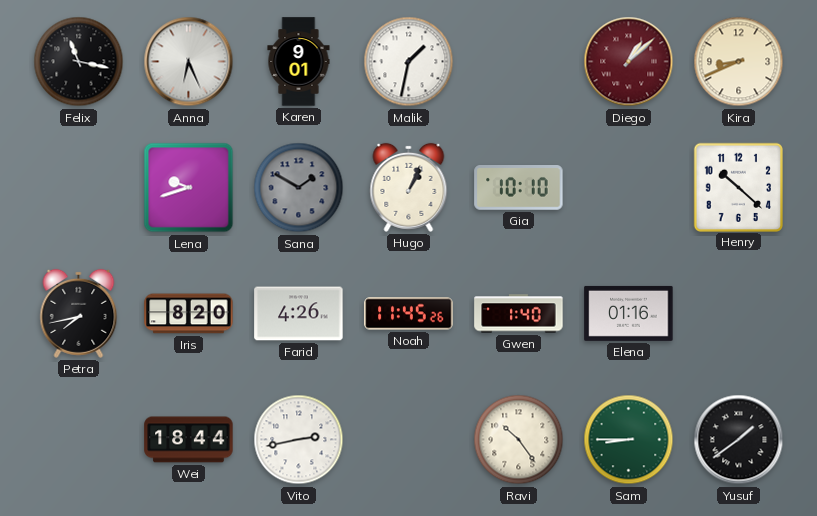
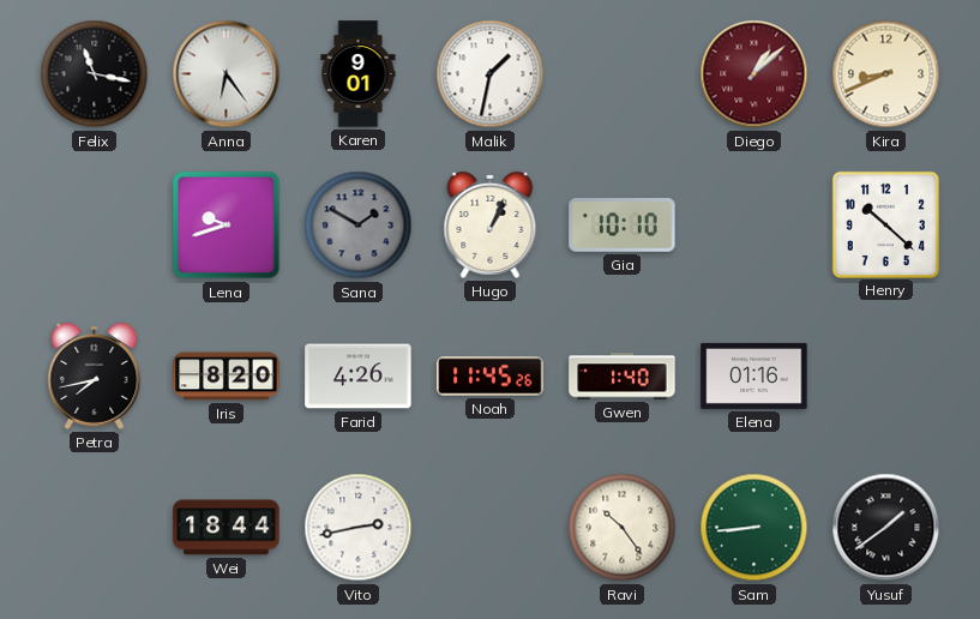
Anna: 6:26 -> 6:24
Sam: 8:45 -> 8:44
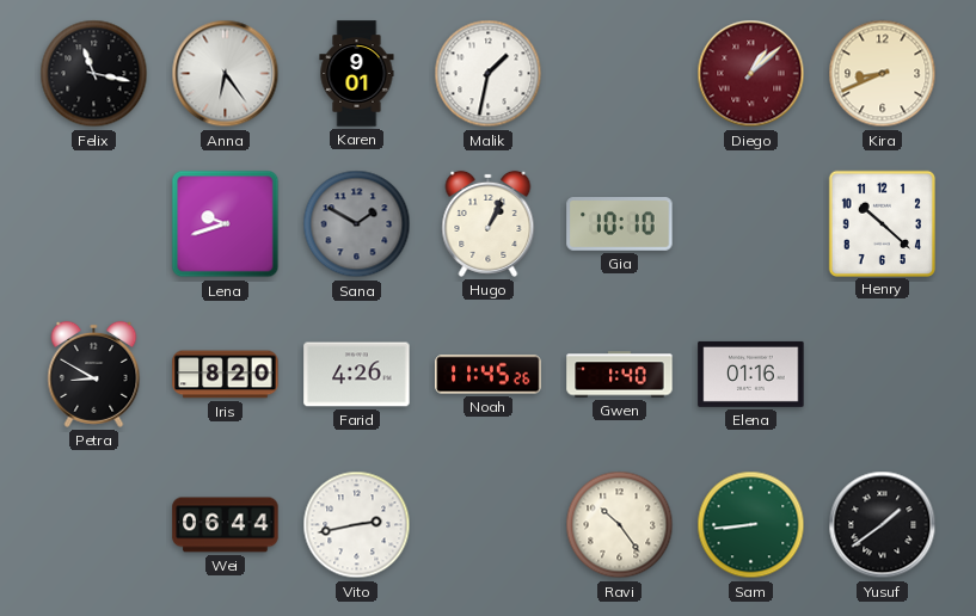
Petra: 7:43 -> 8:50
Wei: 18:44 -> 06:44
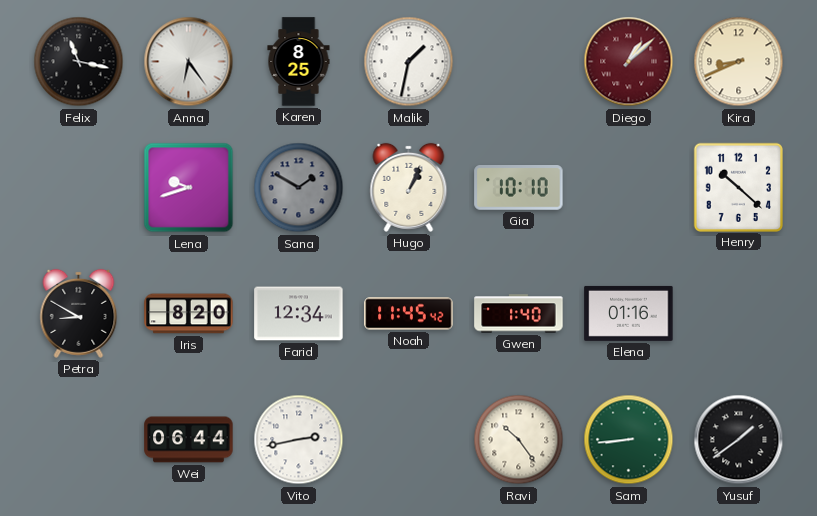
Karen: 9:01 -> 8:25
Farid: 4:26 -> 12:34
Noah: 11:45:26 -> 11:45:42
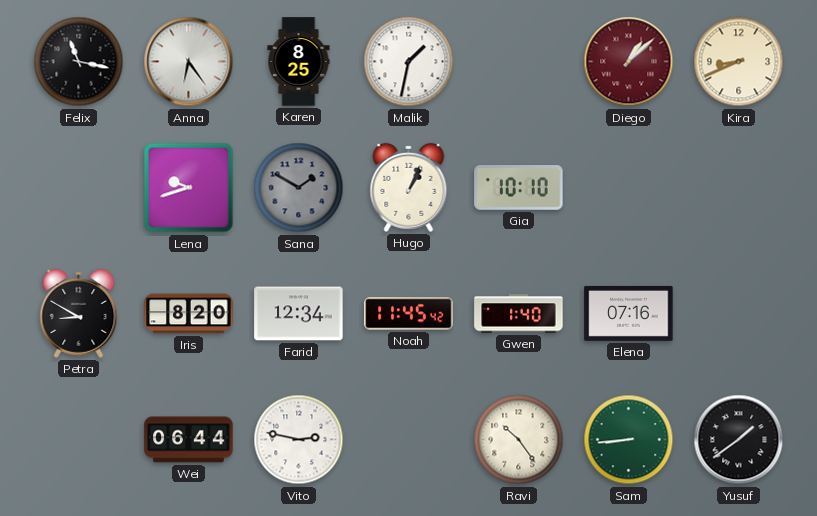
Henry: 10:22 -> none
Elena: 01:16 -> 07:16
Vito: 2:43 -> 2:47
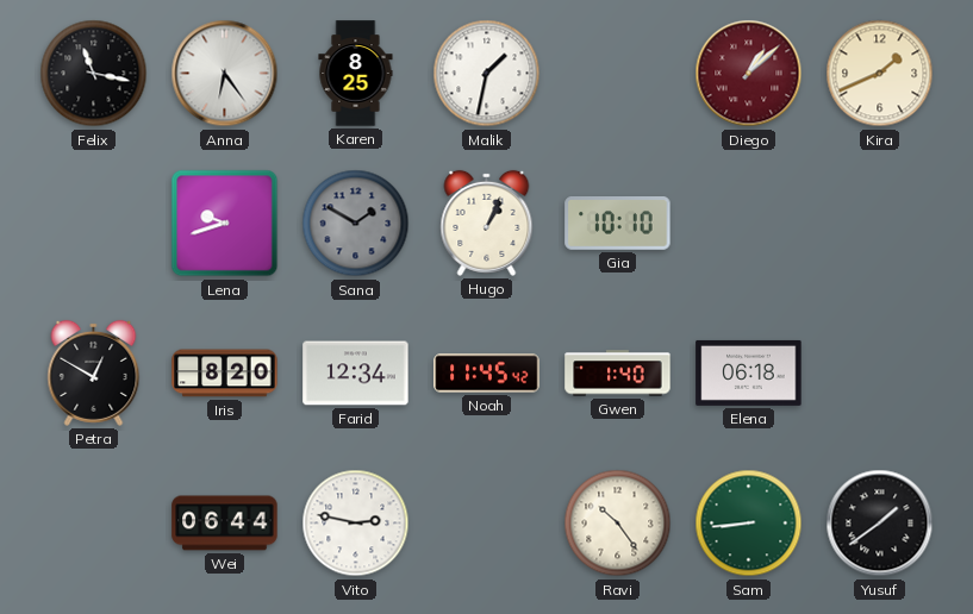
Kira: 8:41 -> 1:41
Petra: 8:50 -> 12:50
Elena: 07:16 -> 06:18
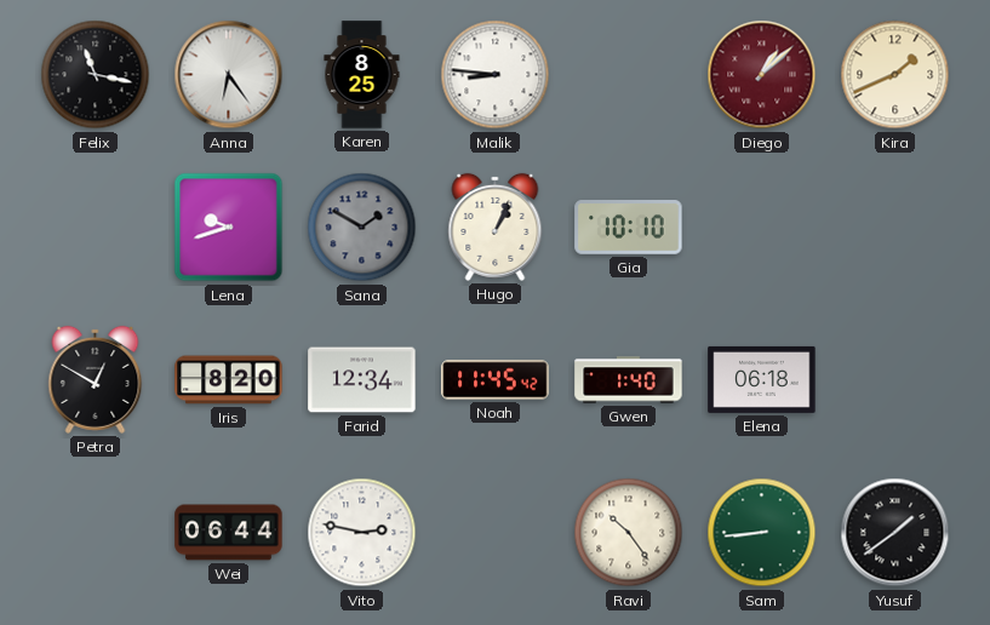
Malik: 1:32 -> 8:46
